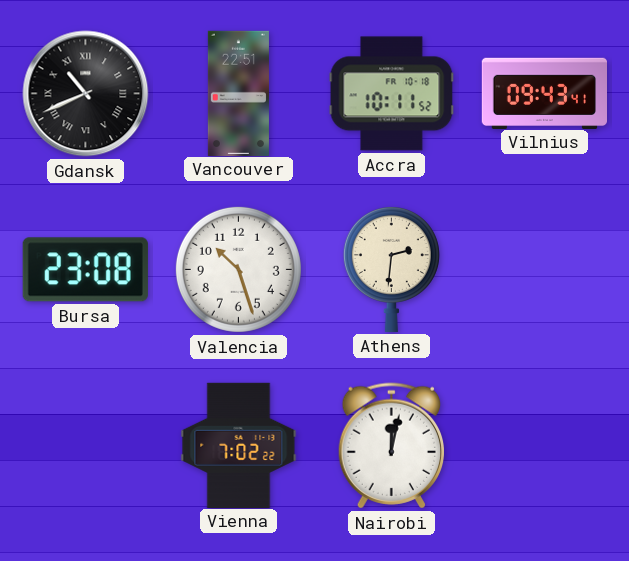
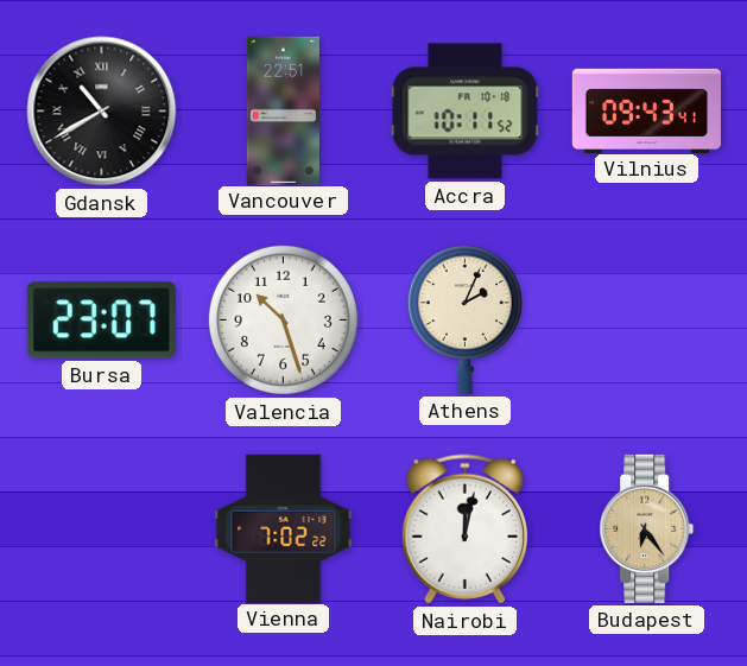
Gdansk: 10:41 -> 10:40
Bursa: 23:08 -> 23:07
Athens: 2:31 -> 2:04
Budapest: none -> 6:24
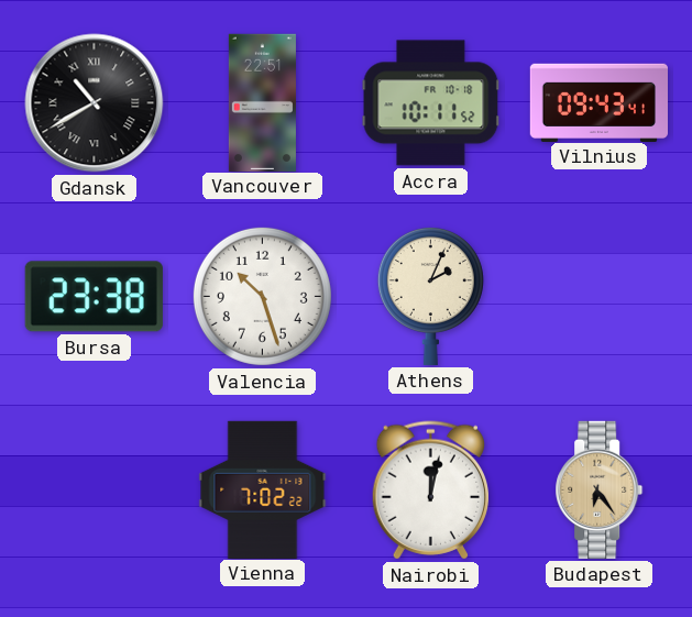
Bursa: 23:07 -> 23:38
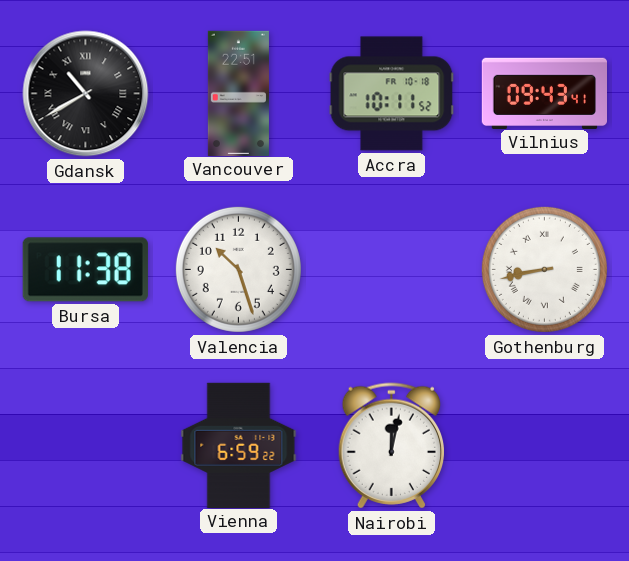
Bursa: 23:38 -> 11:38
Athens: 2:04 -> none
Gothenburg: none -> 8:43
Vienna: 7:02 -> 6:59
Budapest: 6:24 -> none
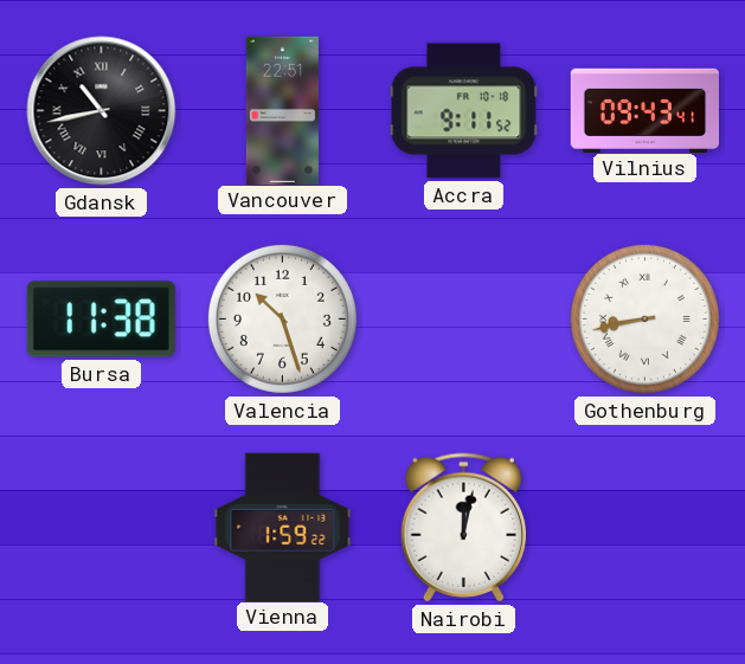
Gdansk: 10:40 -> 10:43
Accra: 10:11 -> 9:11
Vienna: 6:59 -> 1:59
